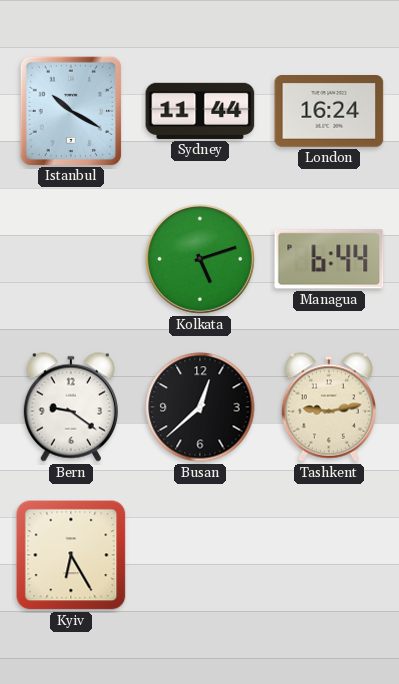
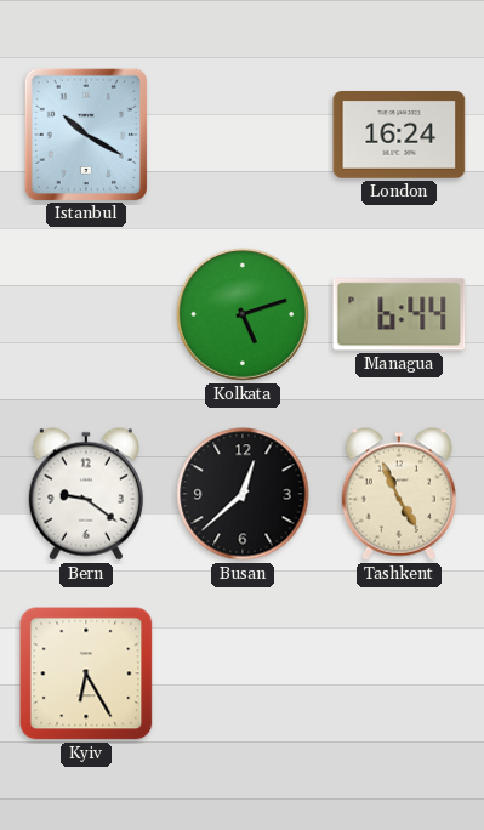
Sydney: 11:44 -> none
Tashkent: 9:13 -> 4:56
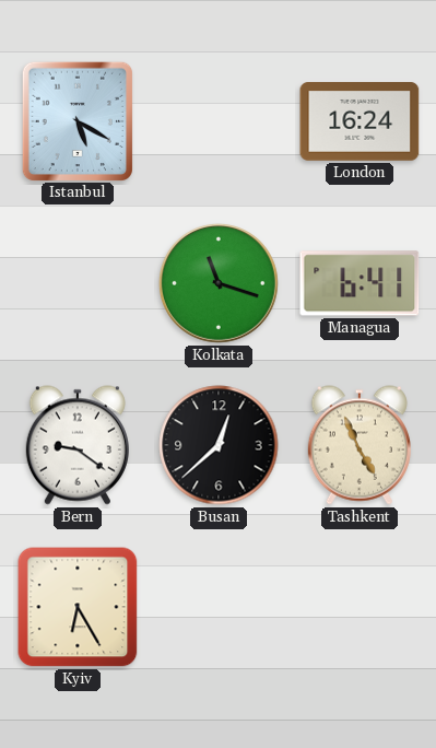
Istanbul: 10:20 -> 5:20
Kolkata: 5:12 -> 11:18
Managua: 6:44 -> 6:41
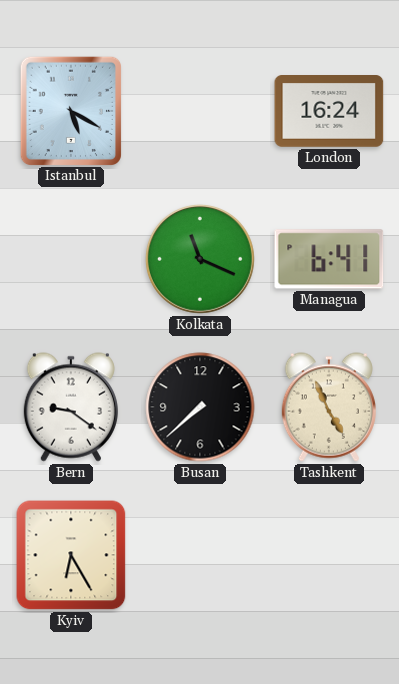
Kolkata: 11:18 -> 11:19
Busan: 12:38 -> 7:38
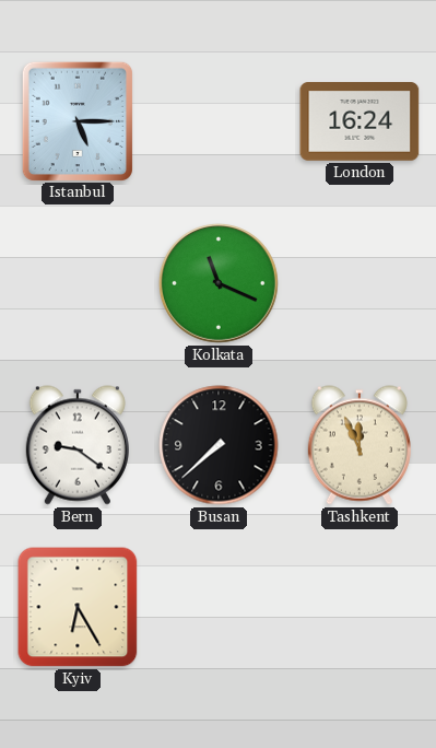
Istanbul: 5:20 -> 5:15
Managua: 6:41 -> none
Tashkent: 4:56 -> 11:56
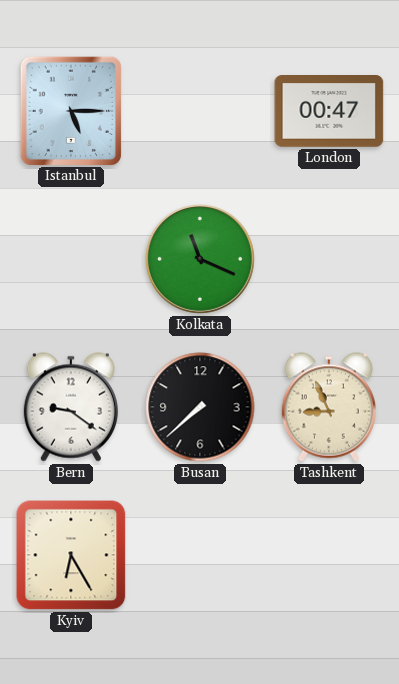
London: 16:24 -> 00:47
Tashkent: 11:56 -> 8:56
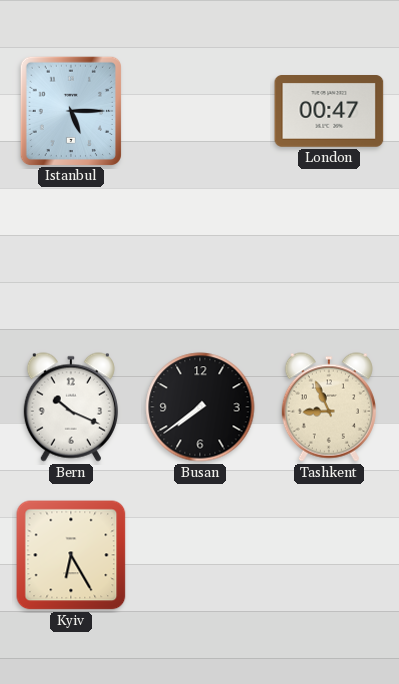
Kolkata: 11:19 -> none
Bern: 9:21 -> 10:19
Busan: 7:38 -> 7:39
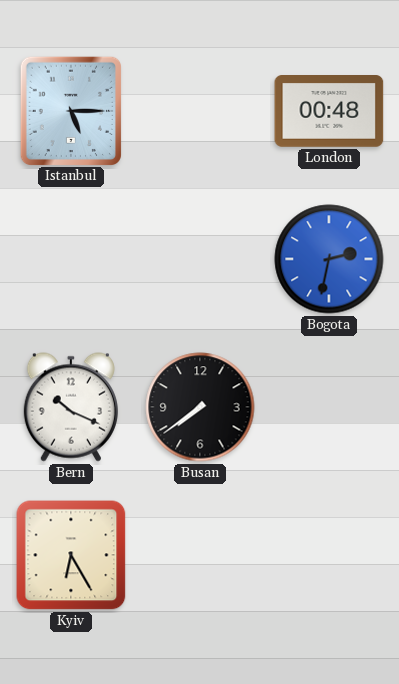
London: 00:47 -> 00:48
Bogota: none -> 2:32
Tashkent: 8:56 -> none
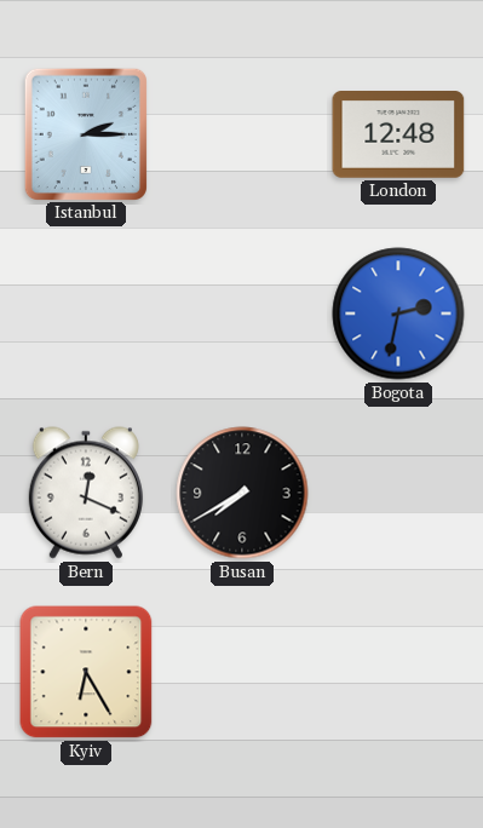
Istanbul: 5:15 -> 2:15
London: 00:48 -> 12:48
Bern: 10:19 -> 12:19
Busan: 7:39 -> 7:40
